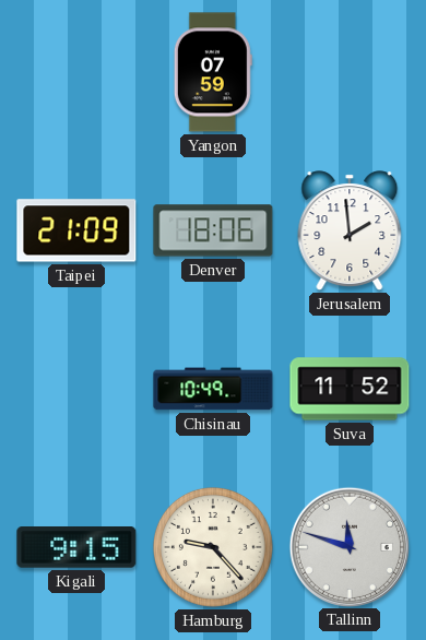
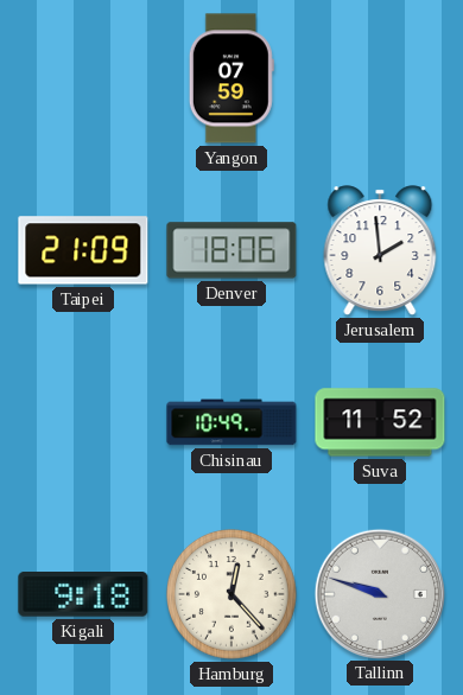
Kigali: 9:15 -> 9:18
Hamburg: 9:23 -> 12:23
Tallinn: 11:48 -> 9:48
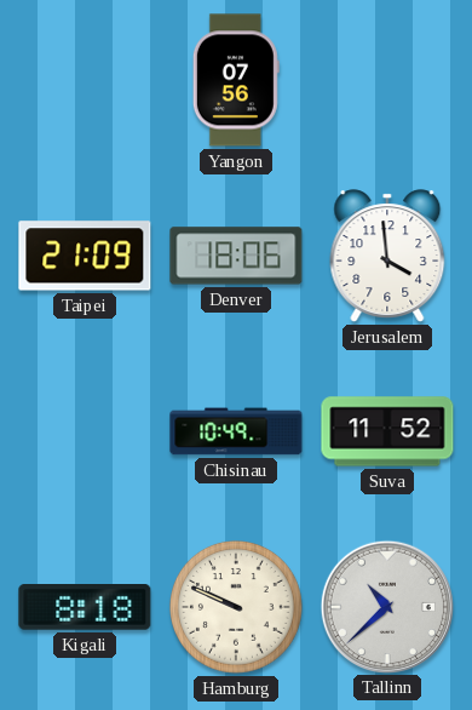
Yangon: 07:59 -> 07:56
Jerusalem: 1:59 -> 3:59
Kigali: 9:18 -> 8:18
Hamburg: 12:23 -> 9:49
Tallinn: 9:48 -> 10:38
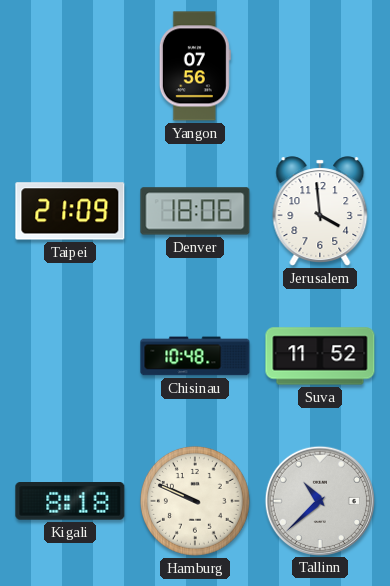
Chisinau: 10:49 -> 10:48
